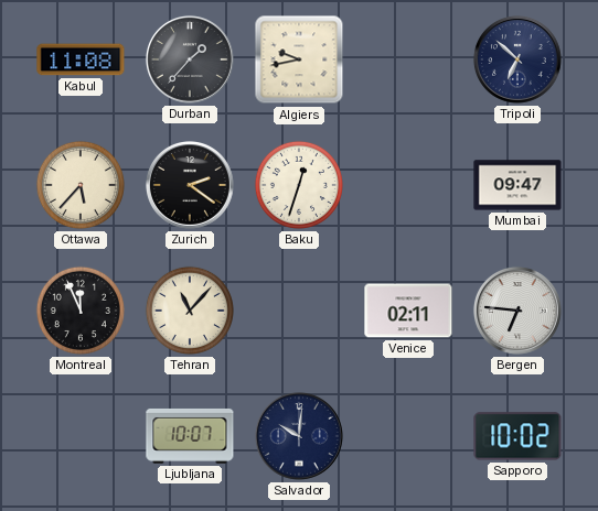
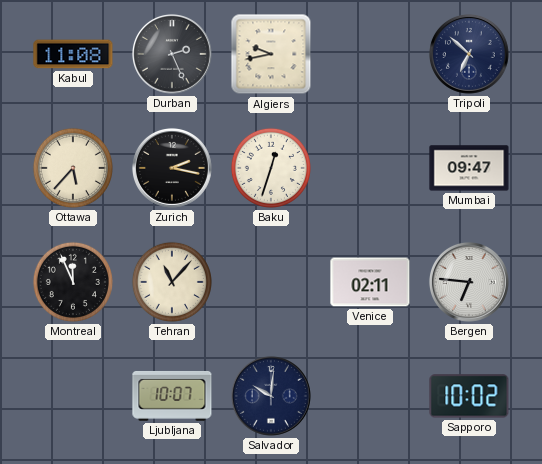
Durban: 1:37 -> 2:26
Zurich: 2:21 -> 2:17
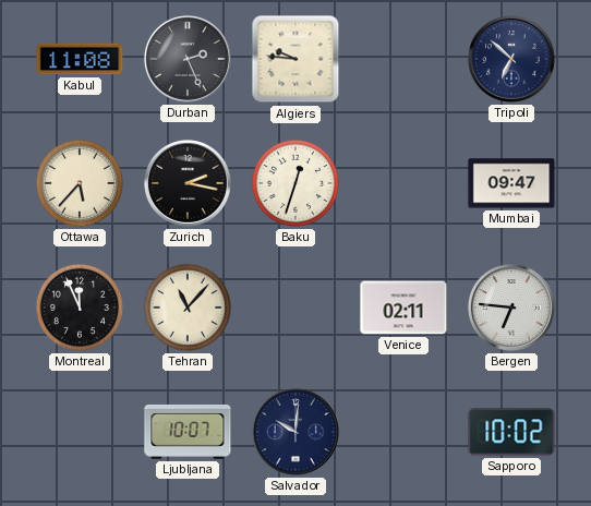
Algiers: 9:43 -> 9:46
